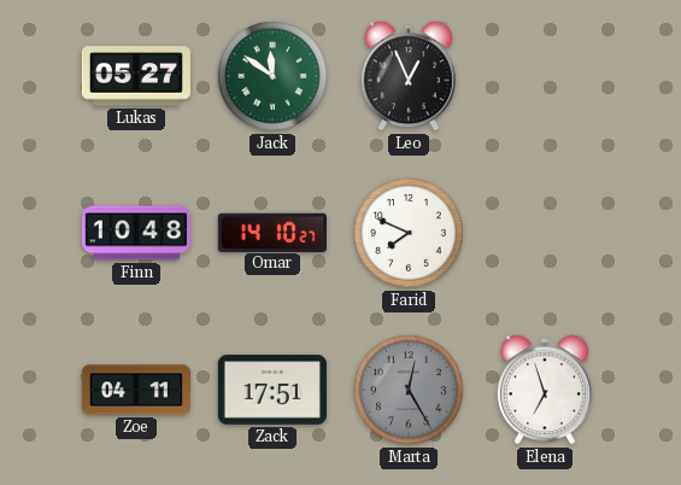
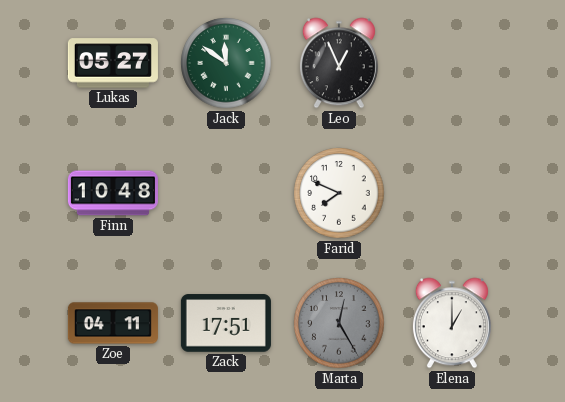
Omar: 14:10 -> none
Elena: 6:57 -> 1:00
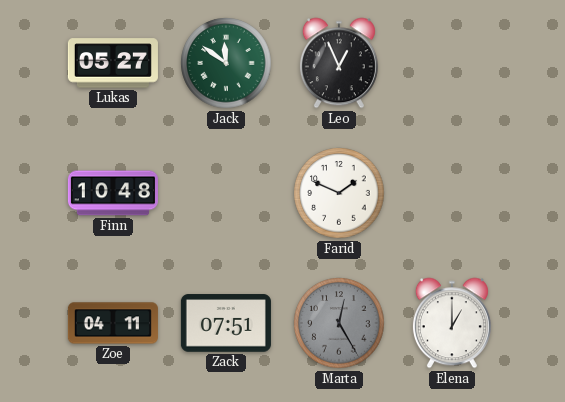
Farid: 7:49 -> 1:49
Zack: 17:51 -> 07:51
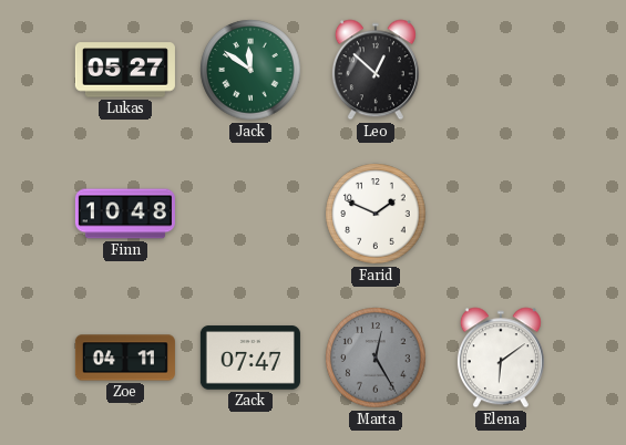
Leo: 12:56 -> 12:52
Zack: 07:51 -> 07:47
Elena: 1:00 -> 6:09
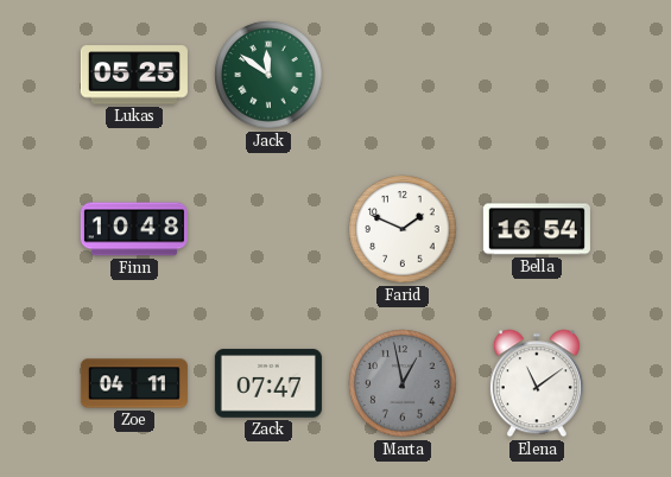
Lukas: 05:27 -> 05:25
Leo: 12:52 -> none
Bella: none -> 16:54
Marta: 12:25 -> 12:58
Elena: 6:09 -> 11:09
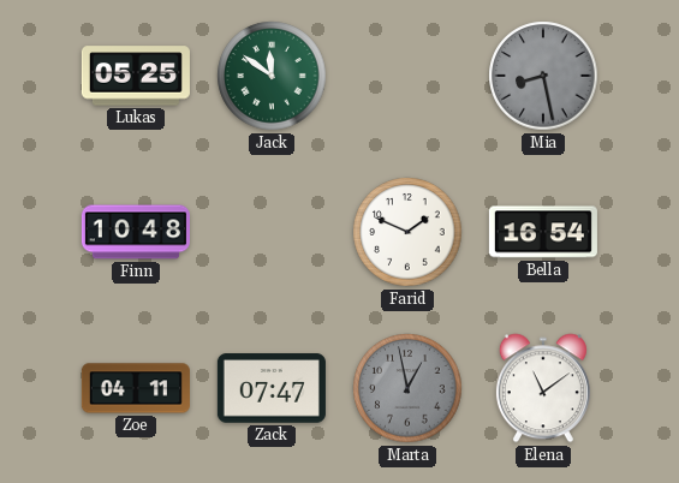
Mia: none -> 8:28
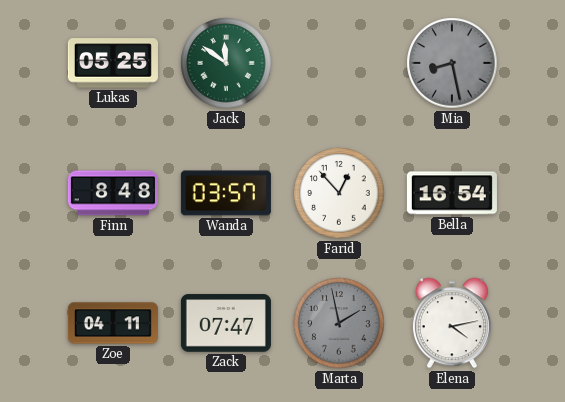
Finn: 10:48 -> 8:48
Wanda: none -> 03:57
Farid: 1:49 -> 12:53
Marta: 12:58 -> 1:58
Elena: 11:09 -> 4:13
